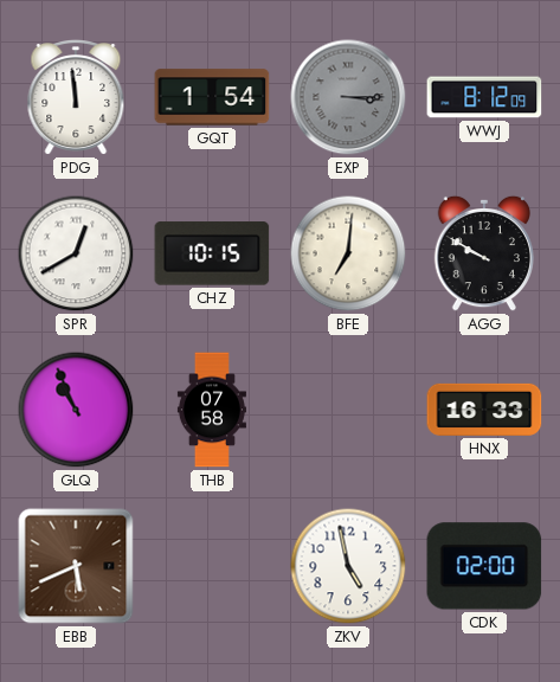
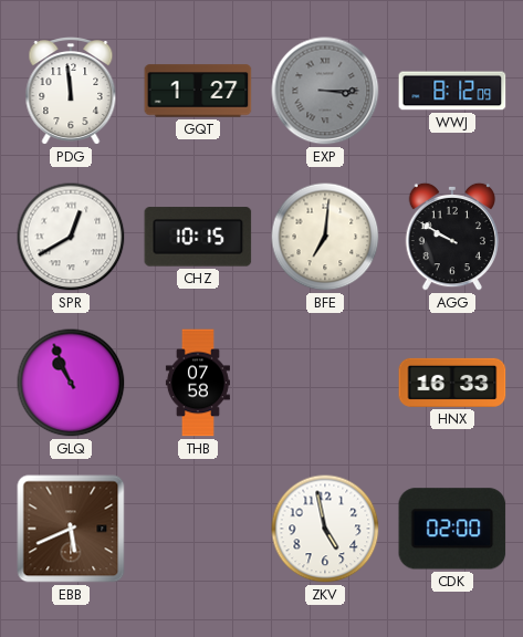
GQT: 1:54 -> 1:27
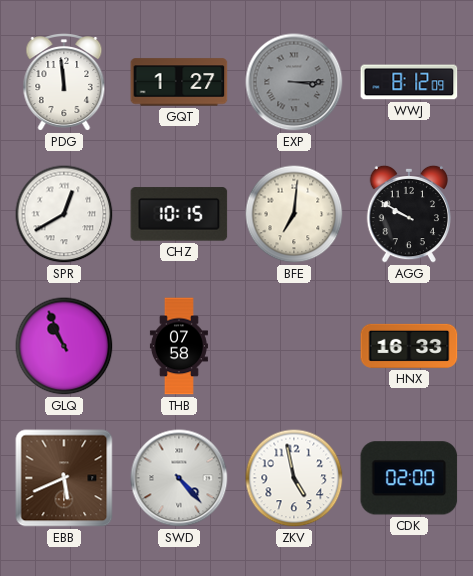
SWD: none -> 4:23
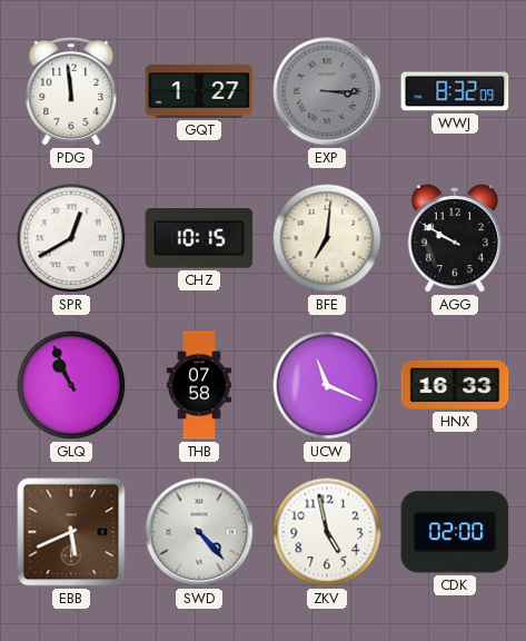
WWJ: 8:12 -> 8:32
UCW: none -> 11:19
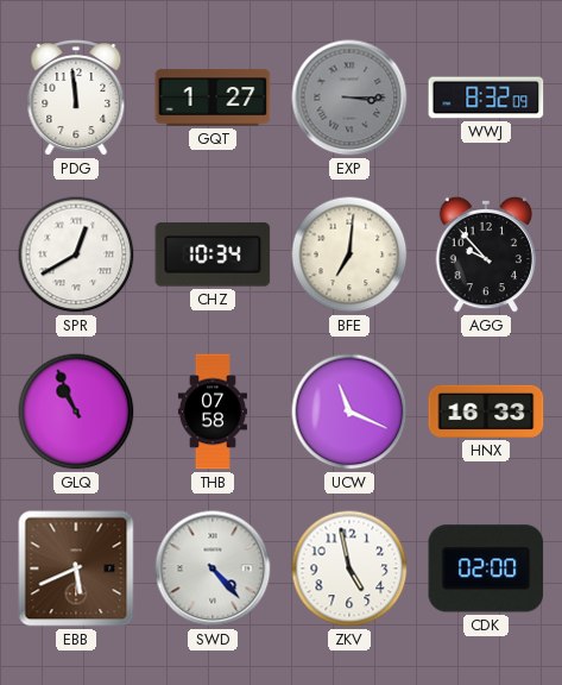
CHZ: 10:15 -> 10:34
AGG: 9:50 -> 9:53
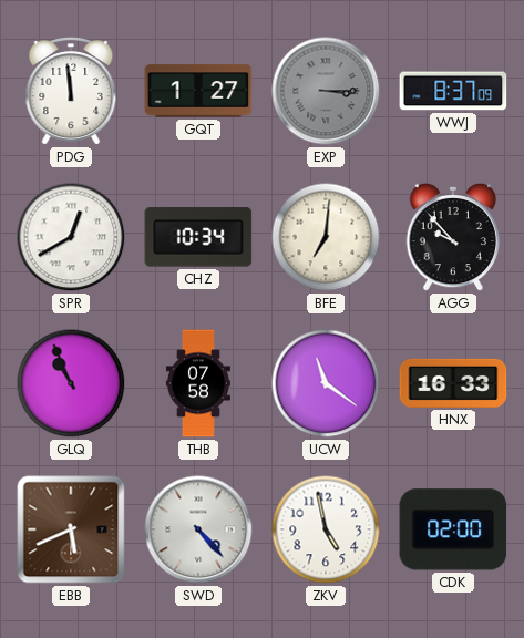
WWJ: 8:32 -> 8:37
UCW: 11:19 -> 11:21
